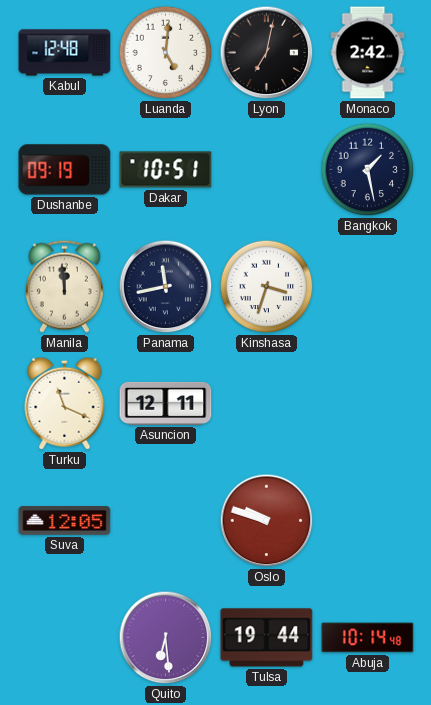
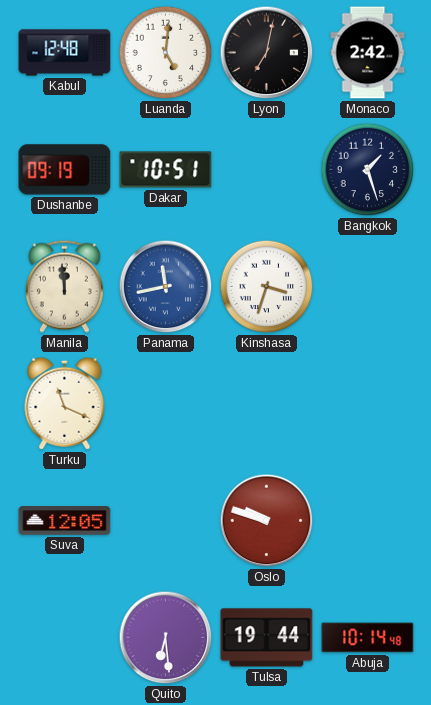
Bangkok: 1:28 -> 1:27
Panama dial: navy -> blue
Asuncion: 12:11 -> none
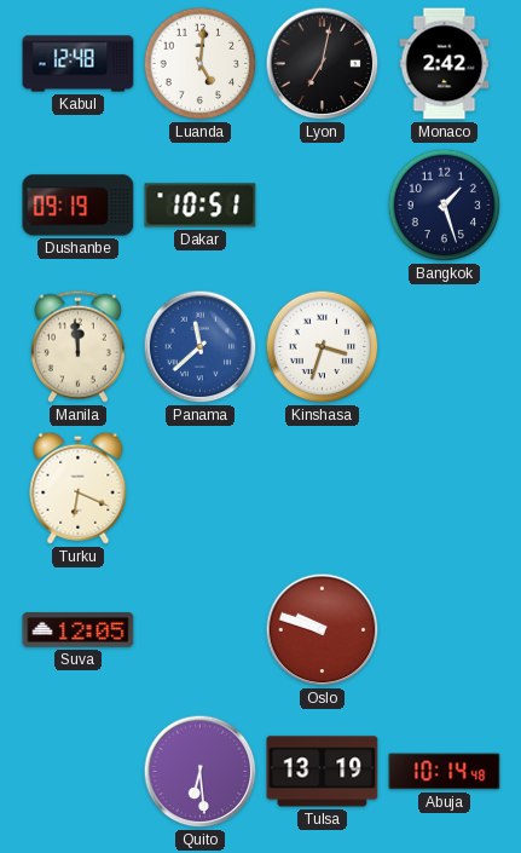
Panama: 11:43 -> 11:38
Turku: 11:19 -> 6:19
Tulsa: 19:44 -> 13:19
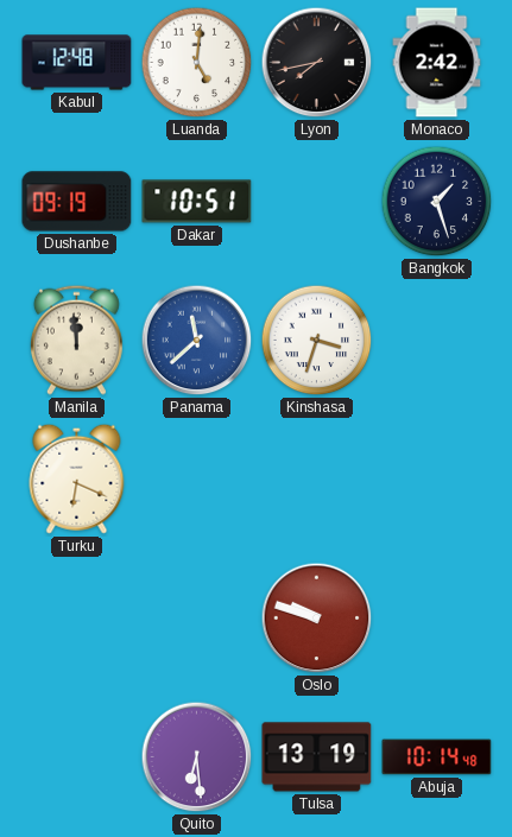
Lyon: 7:02 -> 7:43
Suva: 12:05 -> none
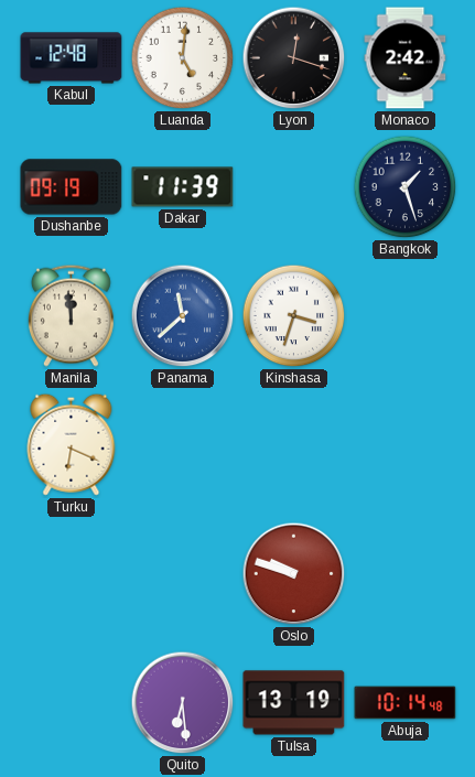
Lyon: 7:43 -> 12:18
Dakar: 10:51 -> 11:39
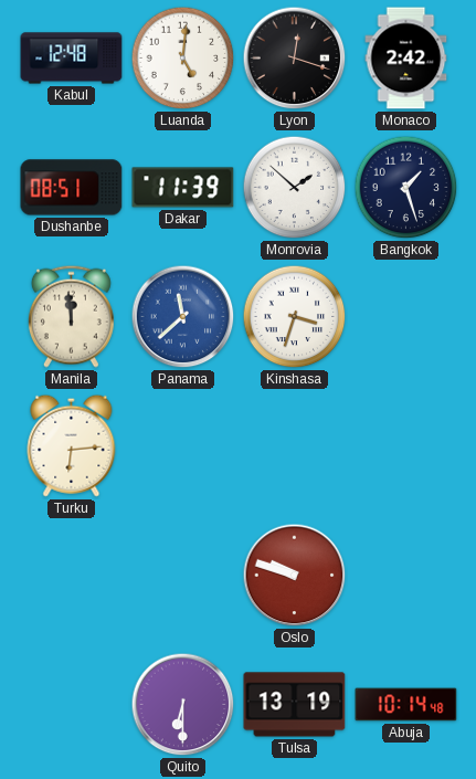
Dushanbe: 09:19 -> 08:51
Monrovia: none -> 1:52
Turku: 6:19 -> 6:14
Quito: 6:29 -> 6:30
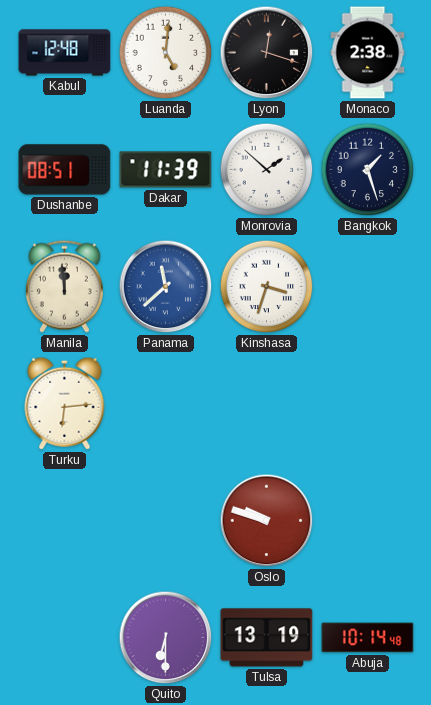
Monaco: 2:42 -> 2:38
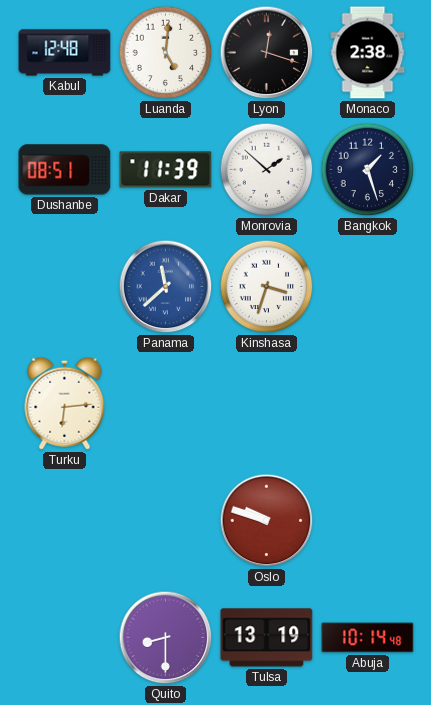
Manila: 11:59 -> none
Quito: 6:30 -> 8:30
